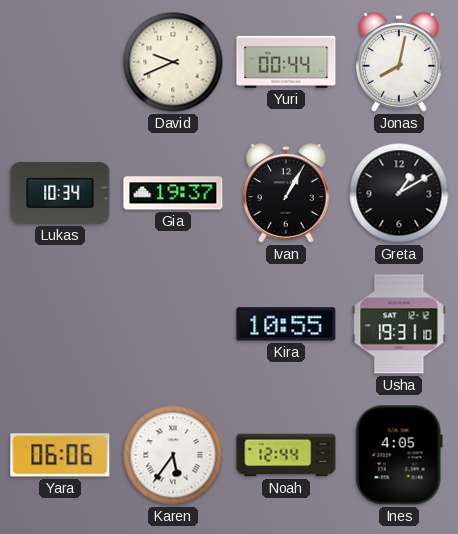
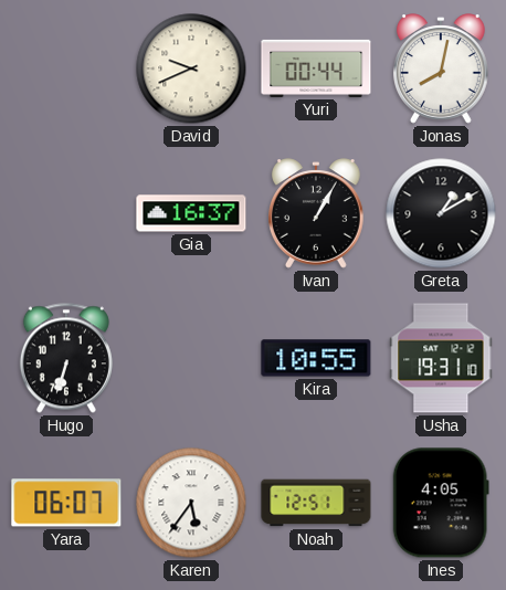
Lukas: 10:34 -> none
Gia: 19:37 -> 16:37
Hugo: none -> 6:33
Yara: 06:06 -> 06:07
Noah: 12:44 -> 12:51
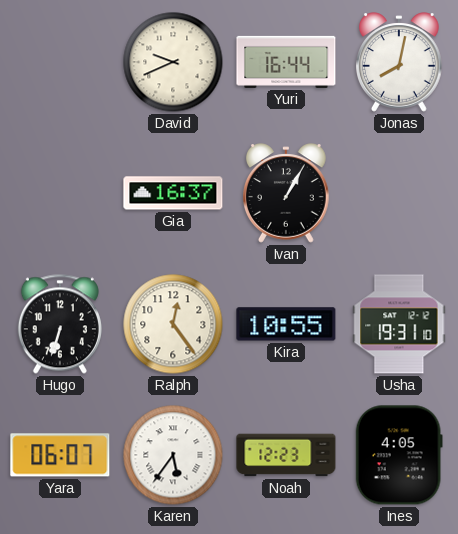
Yuri: 00:44 -> 16:44
Greta: 1:10 -> none
Ralph: none -> 12:24
Noah: 12:51 -> 12:23
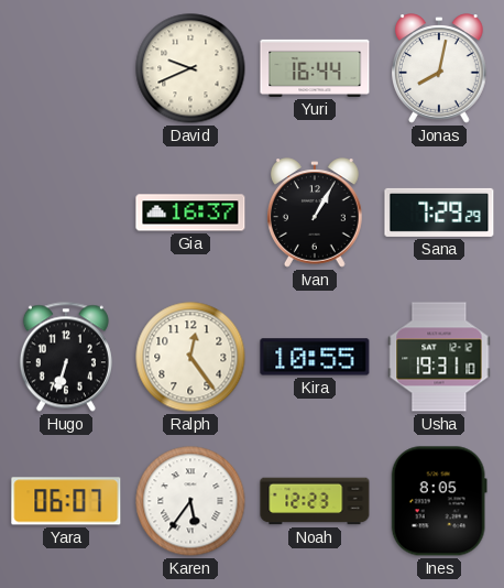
Sana: none -> 7:29
Ines: 4:05 -> 8:05
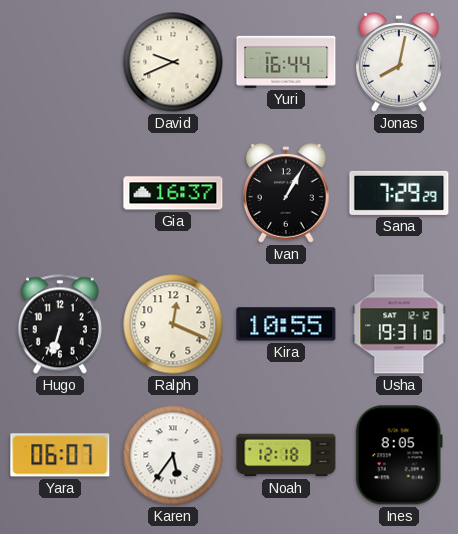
Ralph: 12:24 -> 12:19
Noah: 12:23 -> 12:18
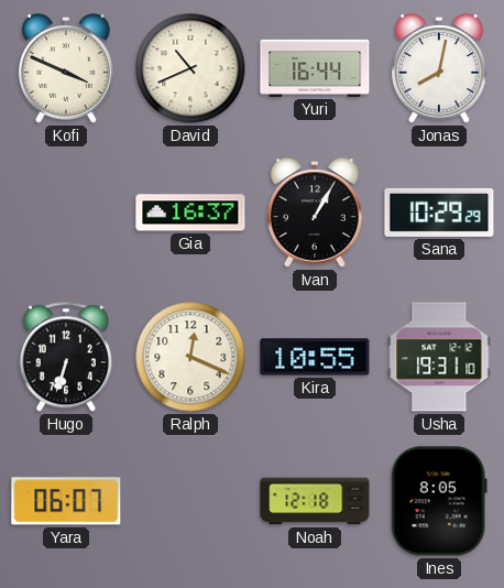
Kofi: none -> 3:49
David: 9:41 -> 10:41
Sana: 7:29 -> 10:29
Karen: 5:36 -> none
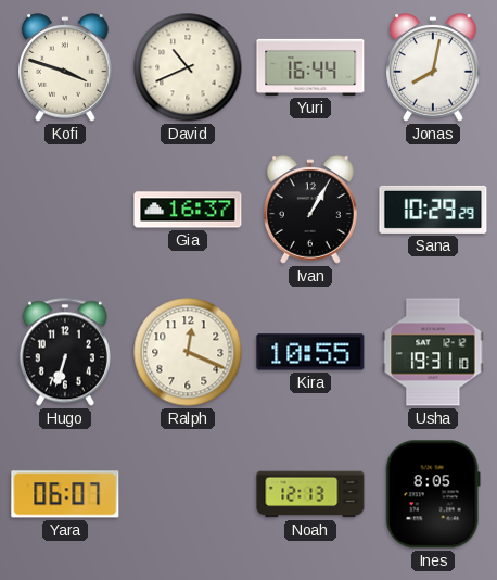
Kofi: 3:49 -> 3:48
Noah: 12:18 -> 12:13
